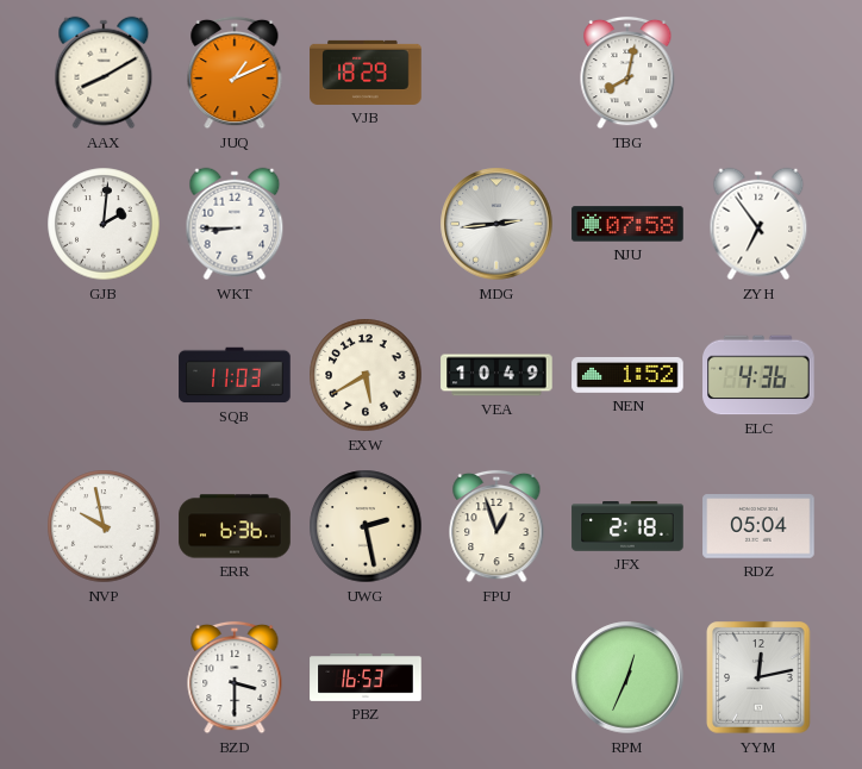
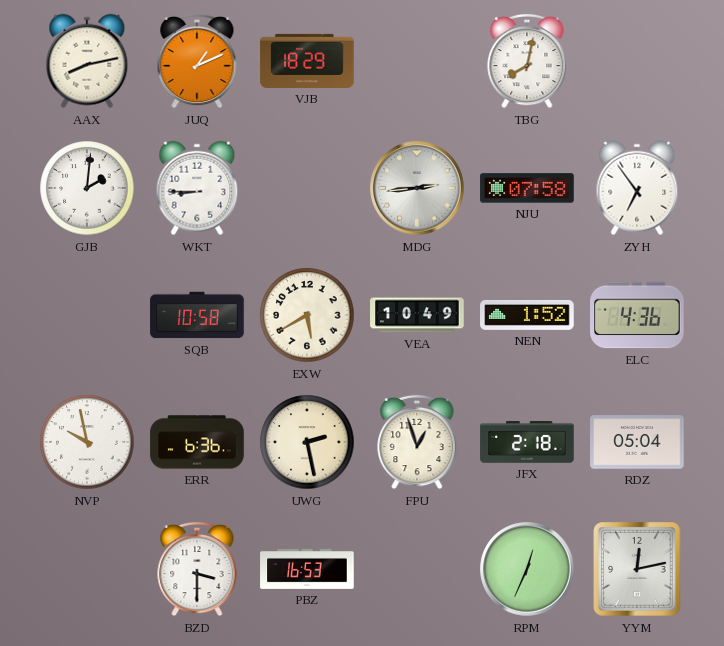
AAX: 8:10 -> 8:13
SQB: 11:03 -> 10:58
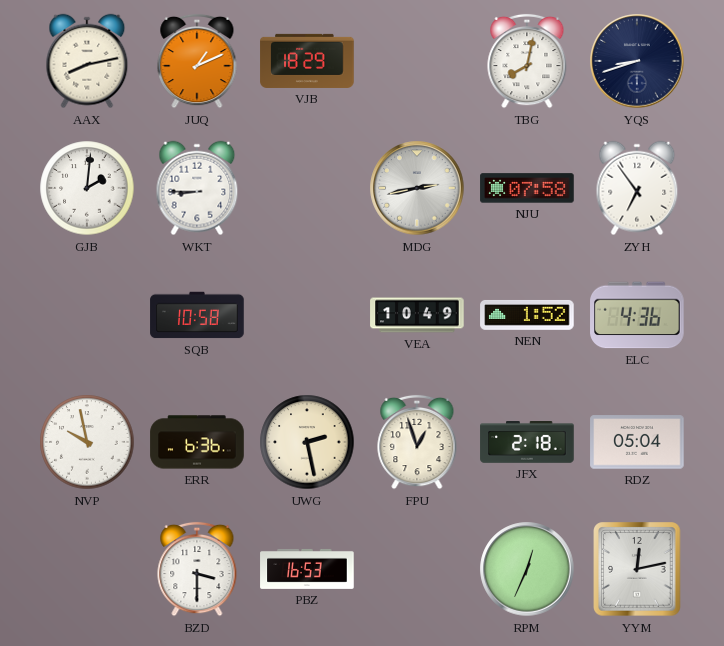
YQS: none -> 8:42
MDG: 2:44 -> 2:43
EXW: 5:40 -> none
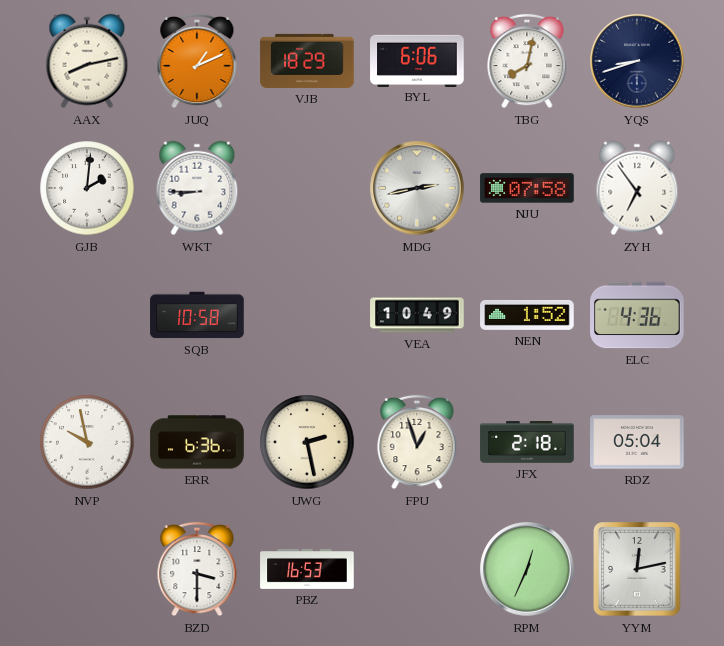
BYL: none -> 6:06
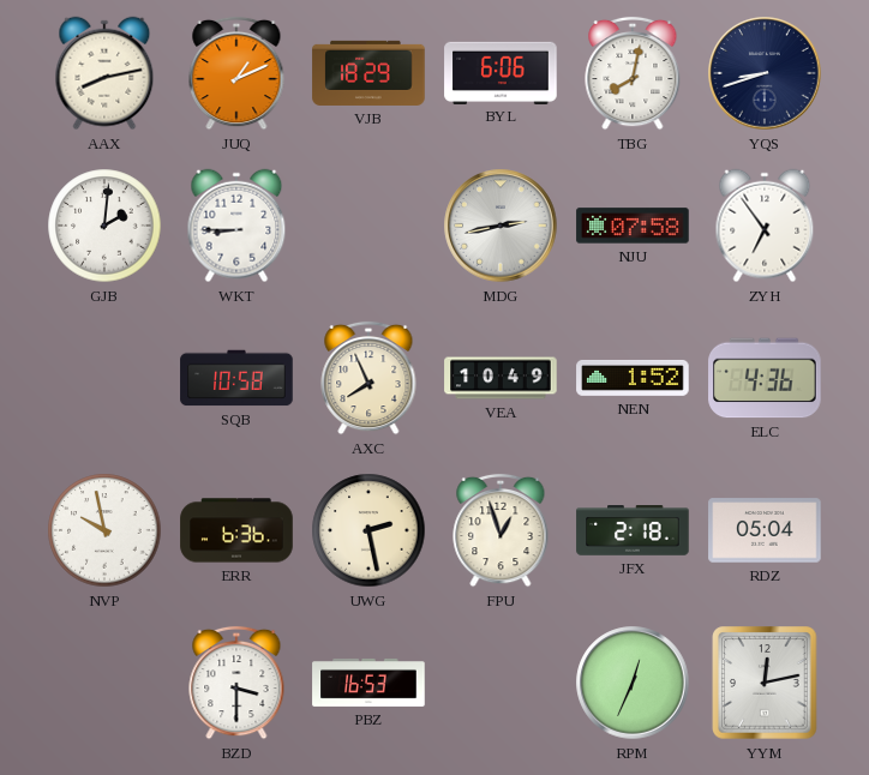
AXC: none -> 7:56
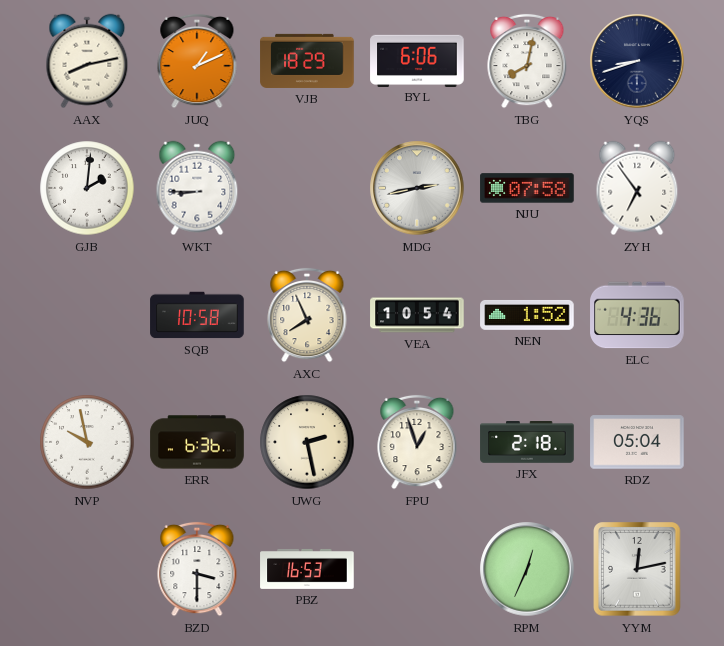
VEA: 10:49 -> 10:54
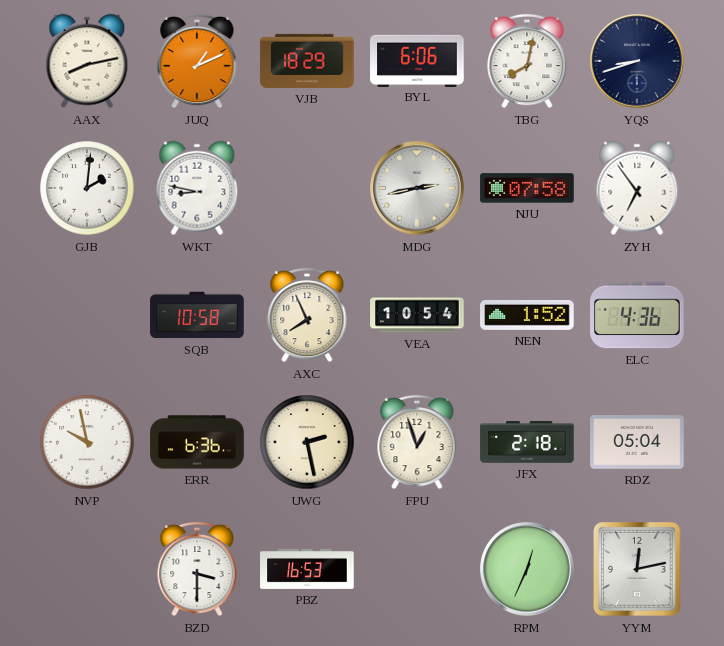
WKT: 8:45 -> 8:47
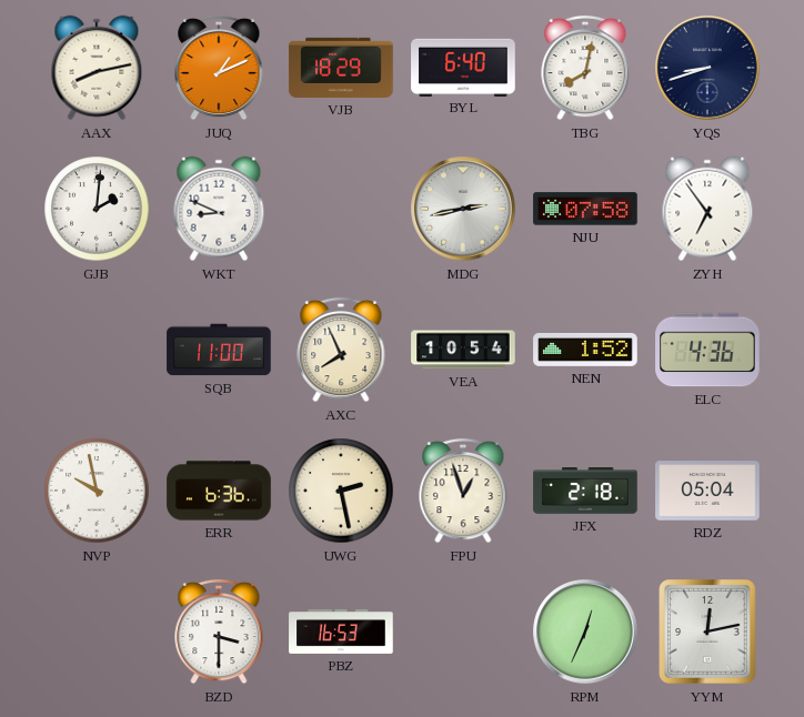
BYL: 6:06 -> 6:40
WKT: 8:47 -> 8:49
SQB: 10:58 -> 11:00
